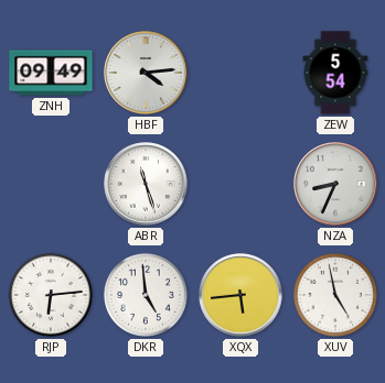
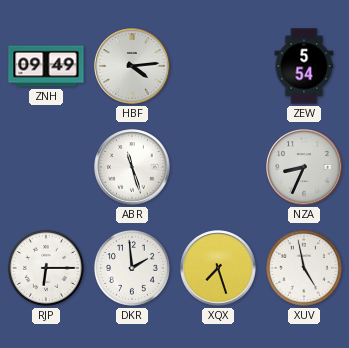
RJP: 6:14 -> 6:15
DKR: 4:59 -> 1:59
XQX: 5:44 -> 7:27
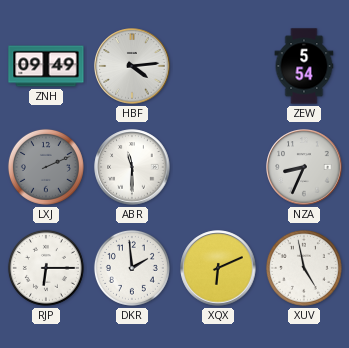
LXJ: none -> 2:11
ABR: 11:27 -> 11:30
XQX: 7:27 -> 6:11
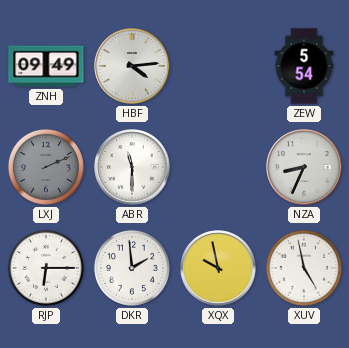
XQX: 6:11 -> 9:58
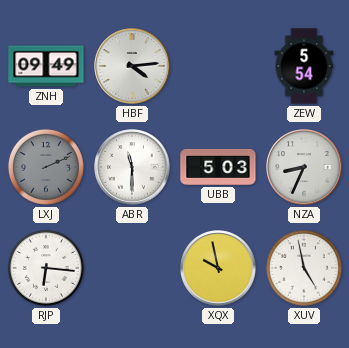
UBB: none -> 5:03
RJP: 6:15 -> 6:16
DKR: 1:59 -> none
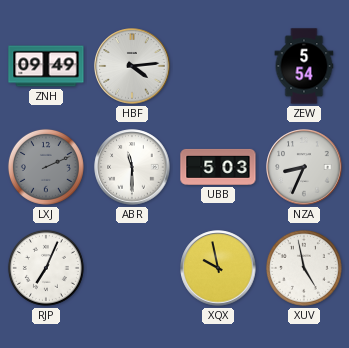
RJP: 6:16 -> 7:04
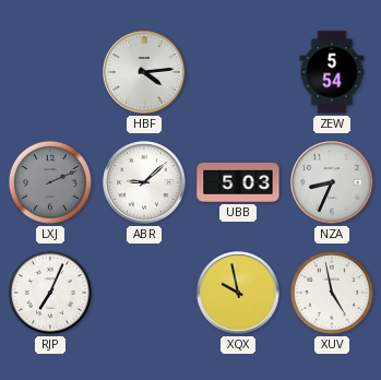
ZNH: 09:49 -> none
ABR: 11:30 -> 9:08
